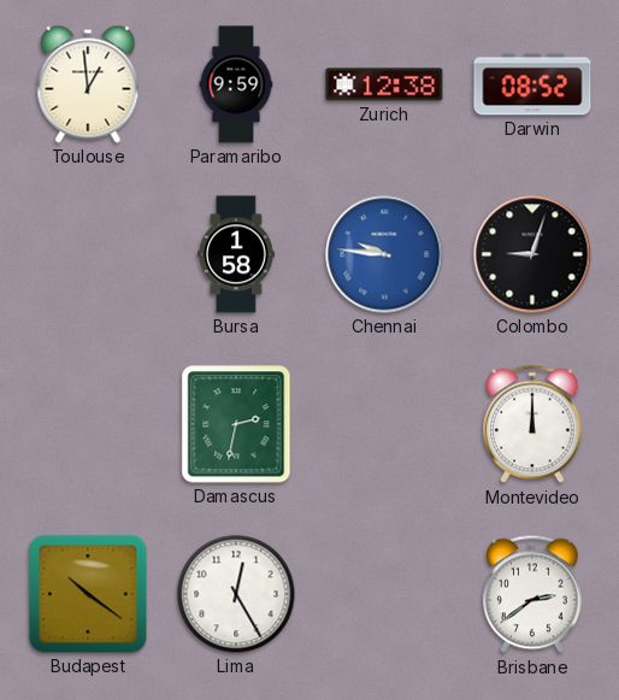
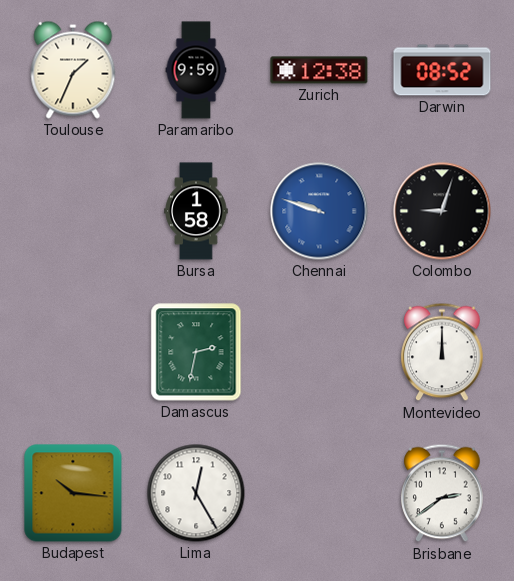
Toulouse: 12:59 -> 1:34
Chennai: 9:46 -> 9:48
Budapest: 10:21 -> 10:16
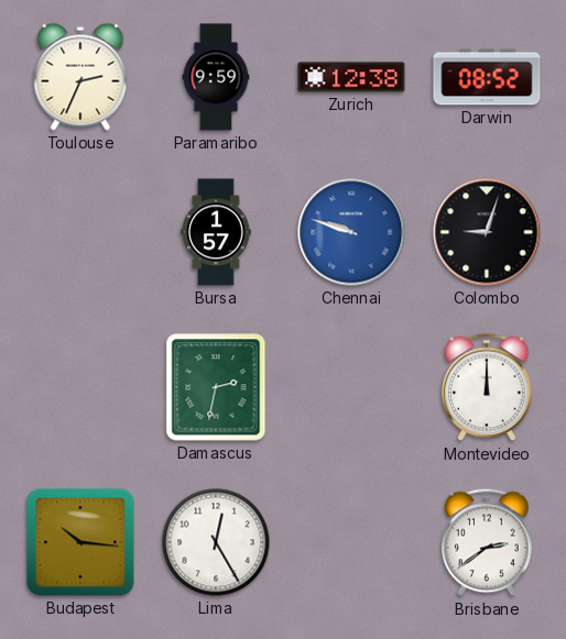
Toulouse: 1:34 -> 2:34
Bursa: 1:58 -> 1:57
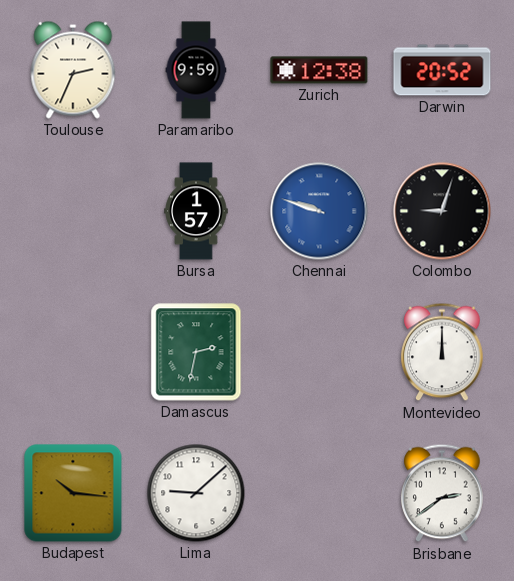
Darwin: 08:52 -> 20:52
Lima: 12:25 -> 9:08
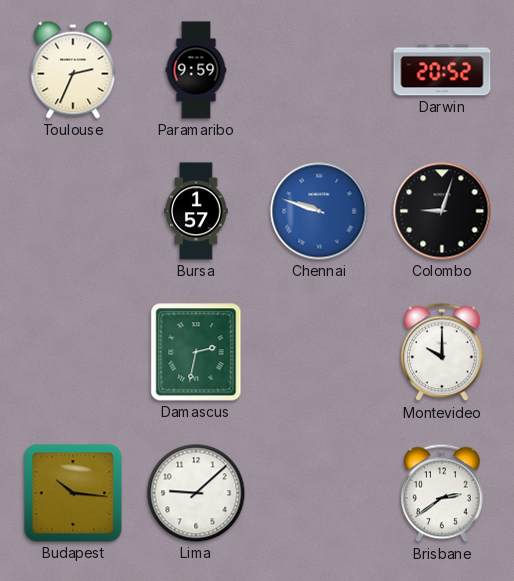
Zurich: 12:38 -> none
Montevideo: 12:00 -> 10:00
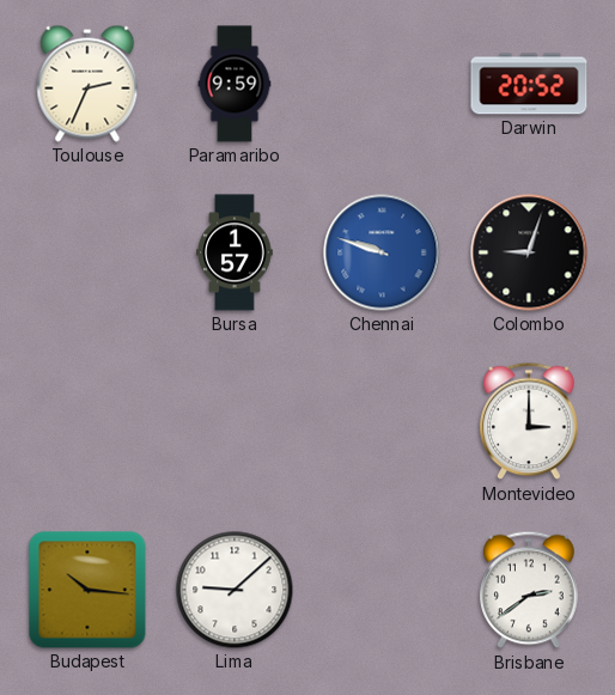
Damascus: 2:32 -> none
Montevideo: 10:00 -> 3:00
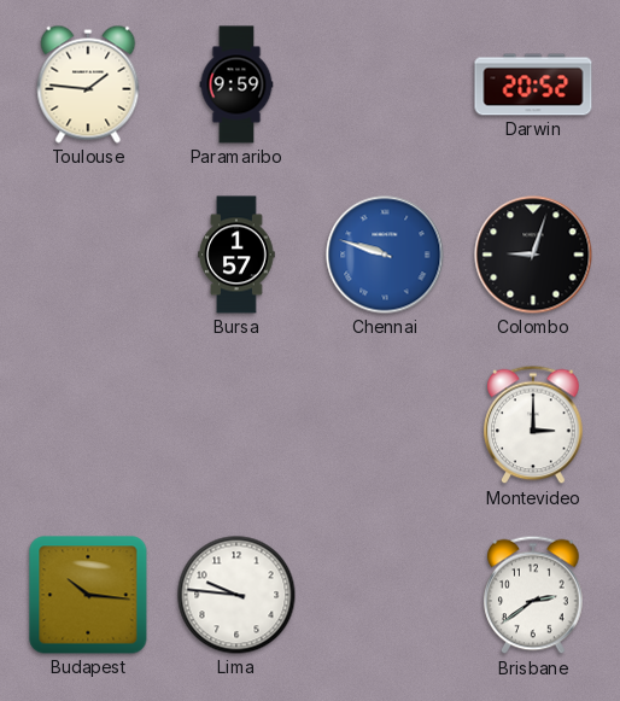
Toulouse: 2:34 -> 1:46
Lima: 9:08 -> 9:46
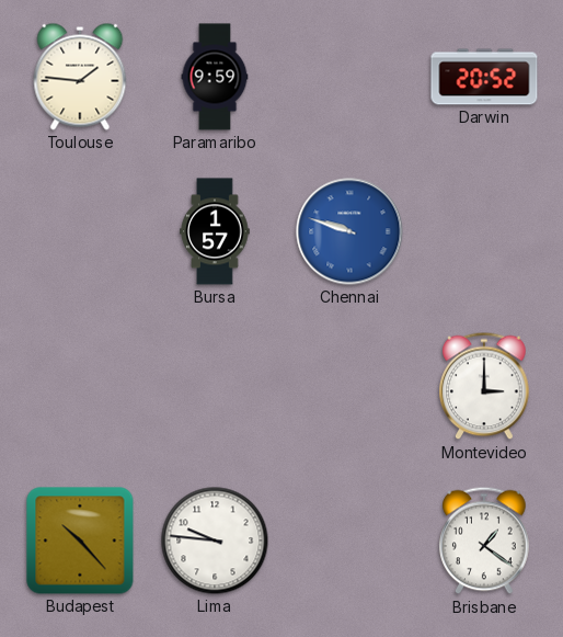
Colombo: 9:03 -> none
Budapest: 10:16 -> 10:23
Brisbane: 2:39 -> 1:21
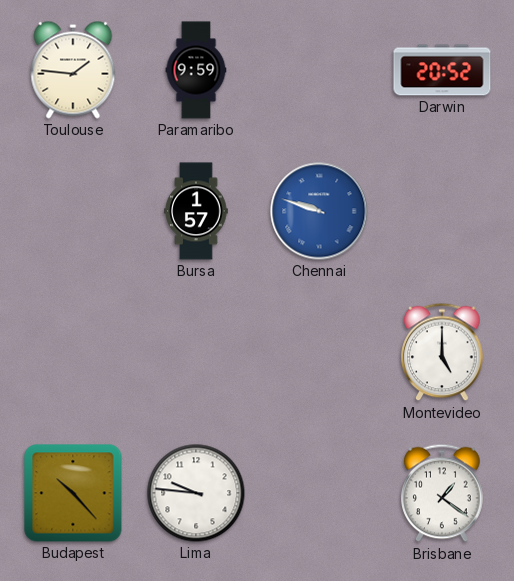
Montevideo: 3:00 -> 5:00
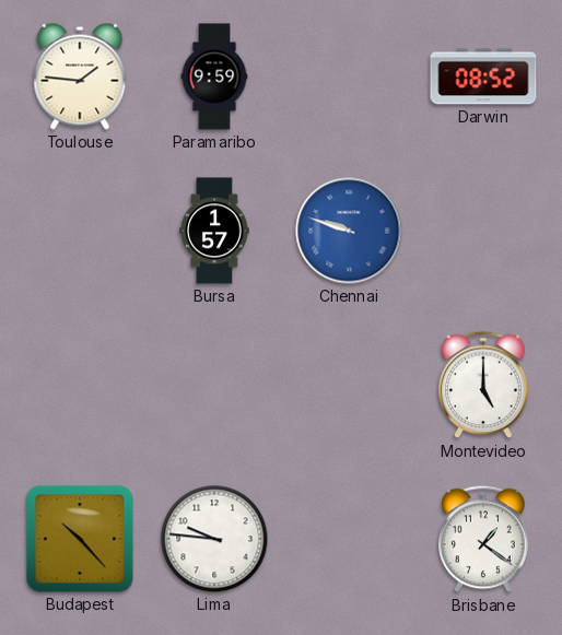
Darwin: 20:52 -> 08:52
